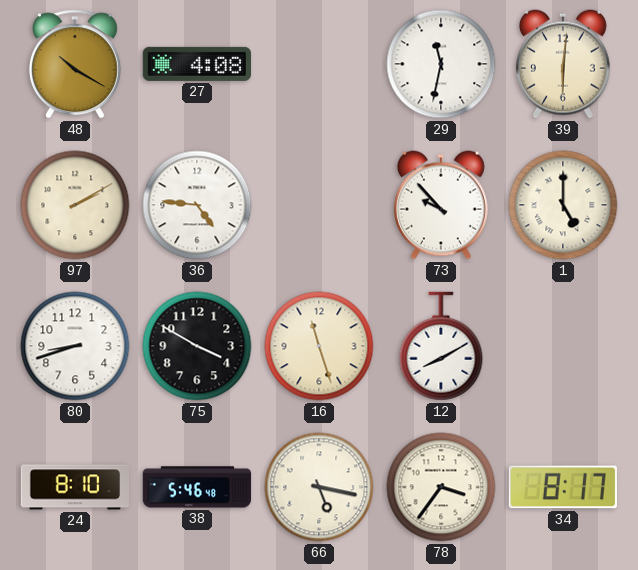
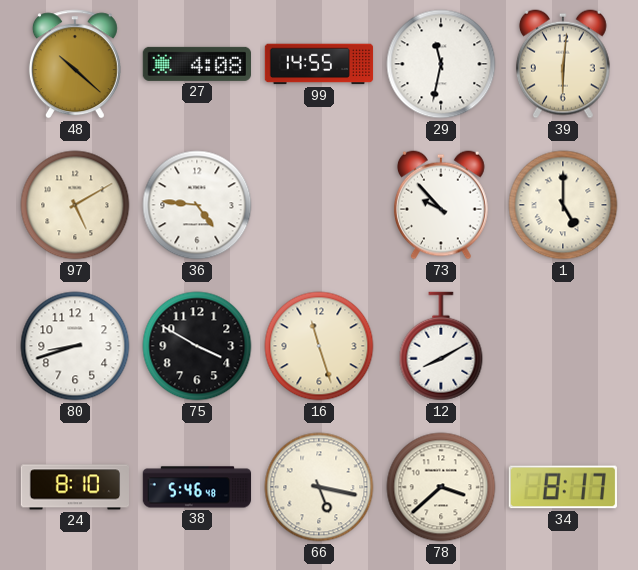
48: 10:20 -> 10:22
99: none -> 14:55
97: 2:10 -> 5:10
78: 3:36 -> 3:38
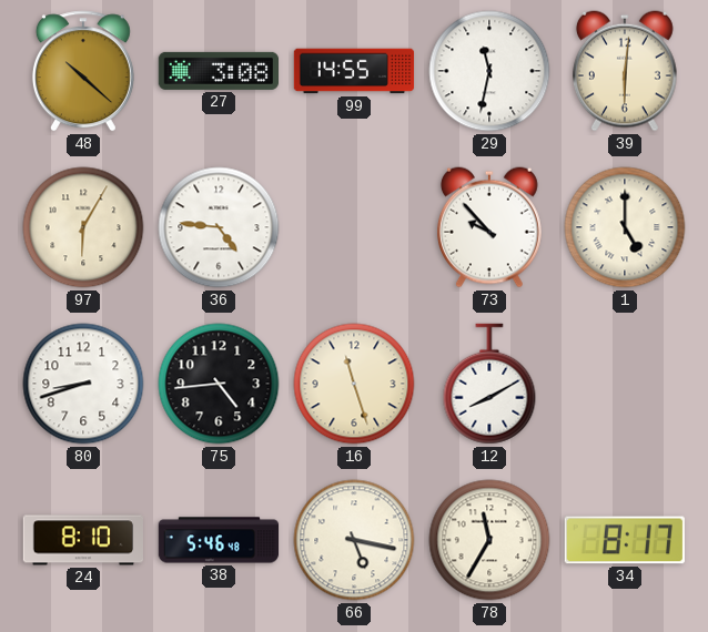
27: 4:08 -> 3:08
97: 5:10 -> 6:05
75: 3:50 -> 4:44
78: 3:38 -> 11:35
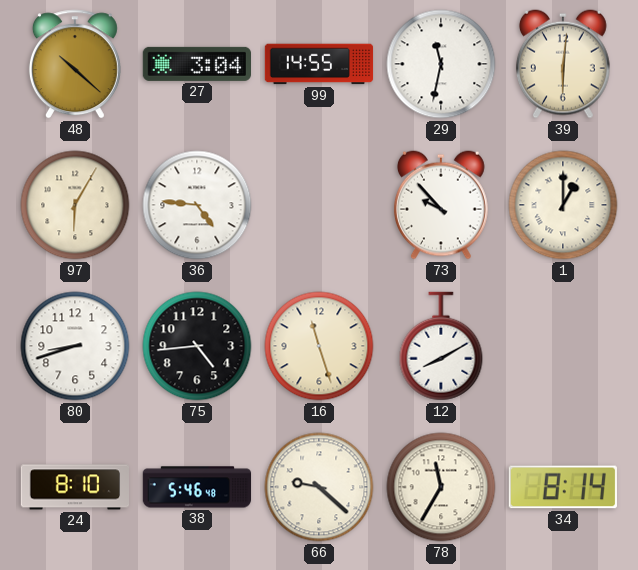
27: 3:08 -> 3:04
1: 5:00 -> 1:00
66: 5:17 -> 9:22
34: 8:17 -> 8:14
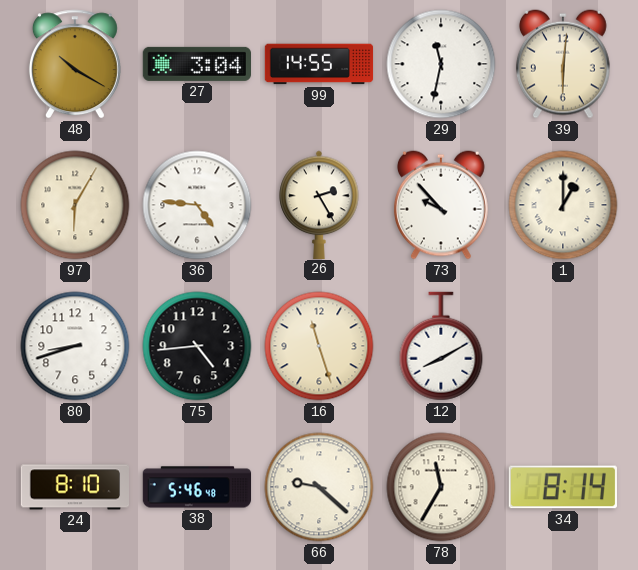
48: 10:22 -> 10:20
26: none -> 2:25
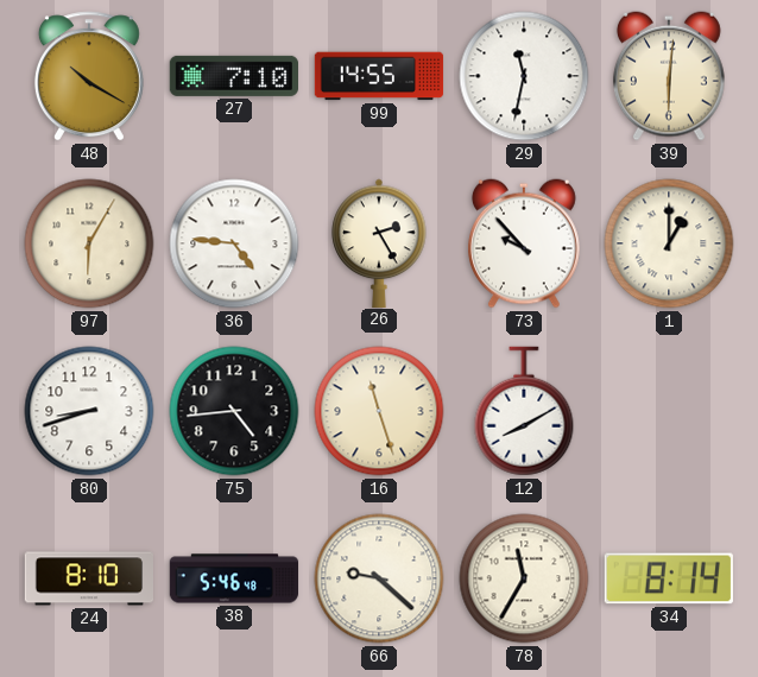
27: 3:04 -> 7:10
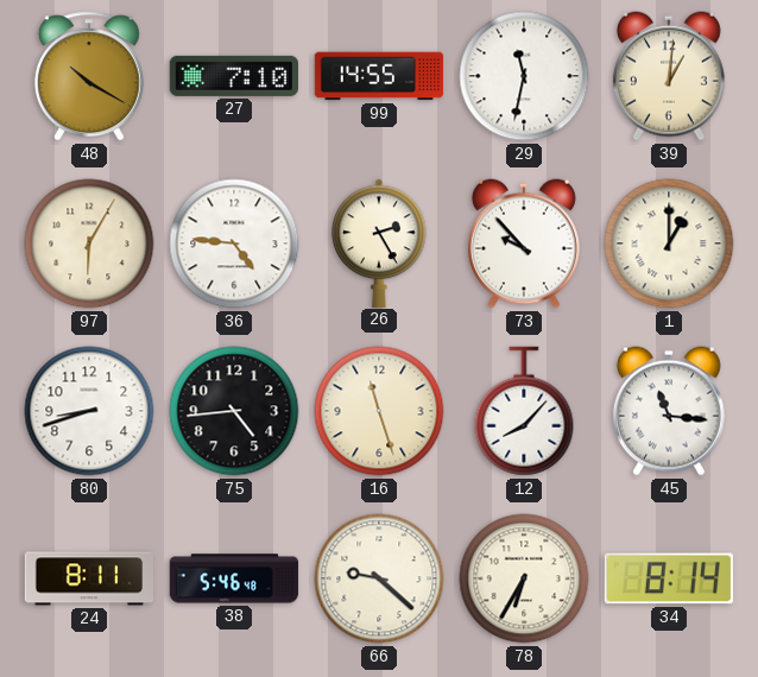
39: 6:01 -> 1:01
12: 8:10 -> 8:07
45: none -> 11:16
24: 8:10 -> 8:11
78: 11:35 -> 6:35
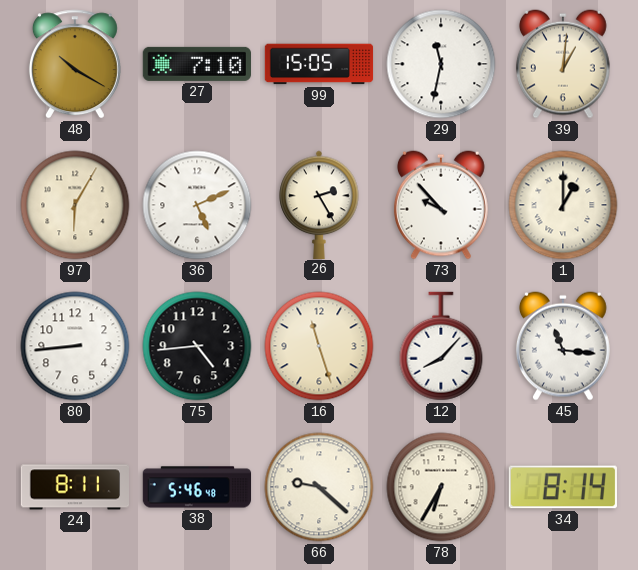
99: 14:55 -> 15:05
36: 4:46 -> 5:11
80: 8:42 -> 8:44
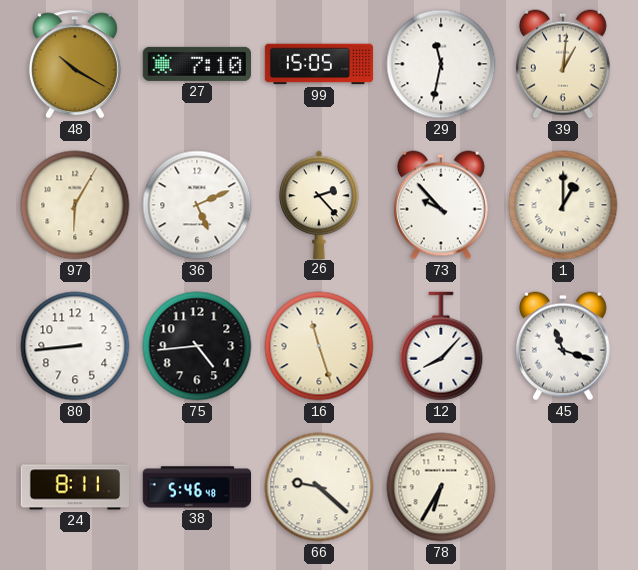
26: 2:25 -> 2:23
45: 11:16 -> 11:18
34: 8:14 -> none
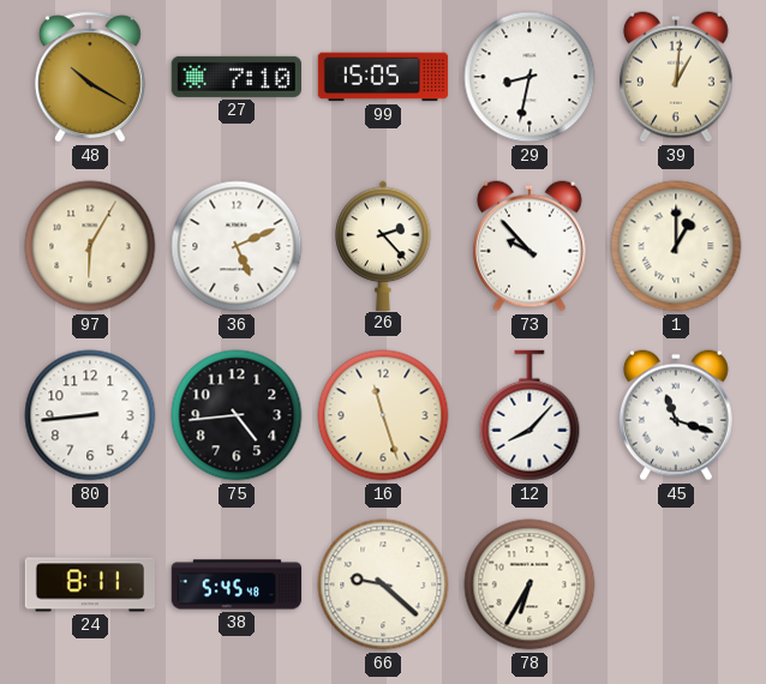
29: 11:32 -> 8:32
38: 5:46 -> 5:45
